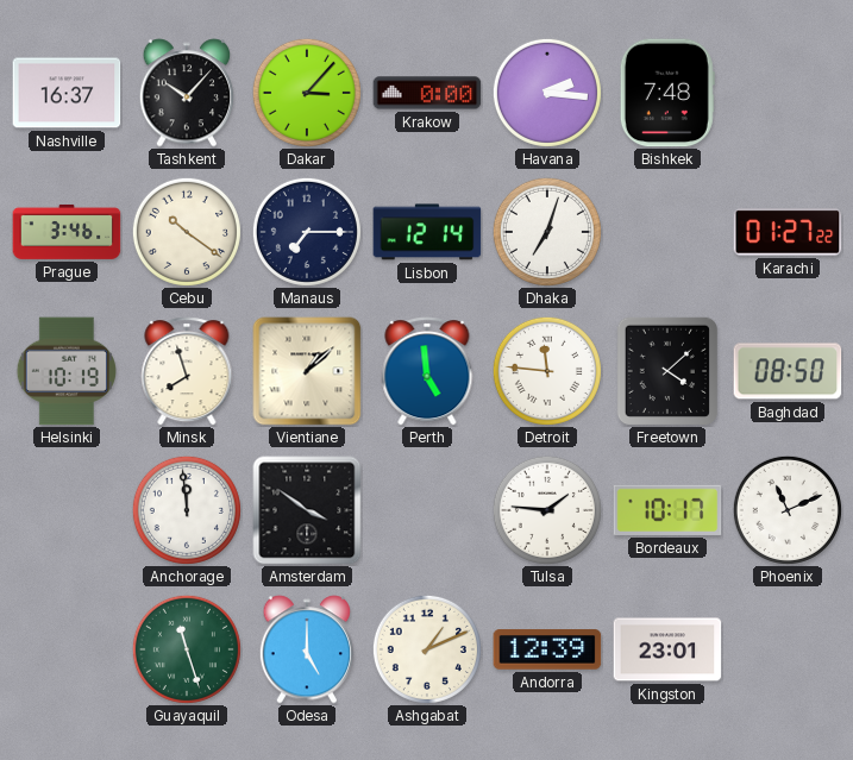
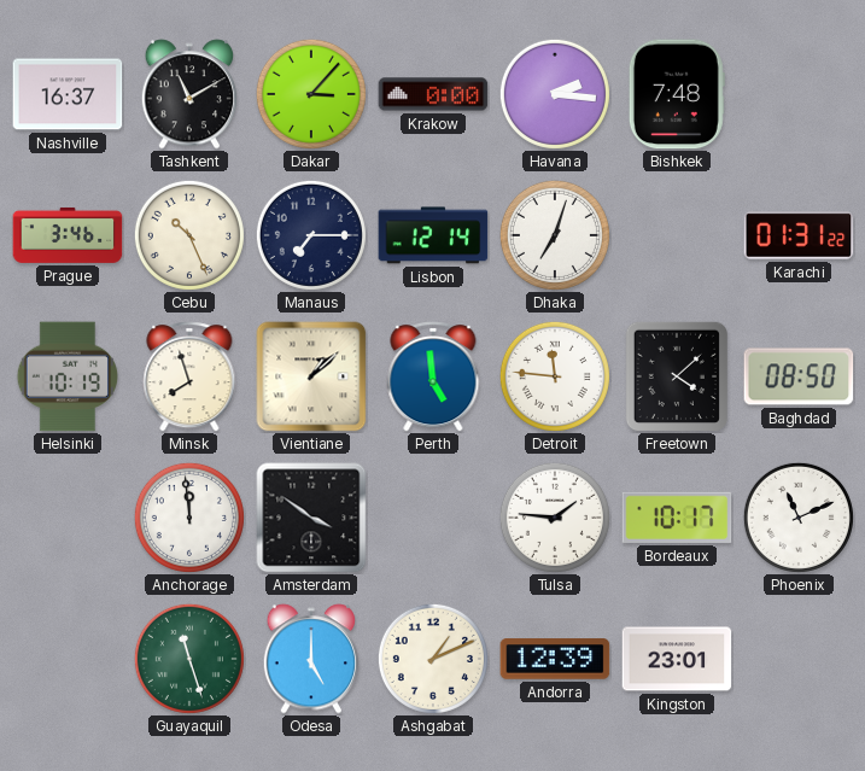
Tashkent: 10:07 -> 11:10
Cebu: 10:21 -> 10:26
Karachi: 01:27 -> 01:31
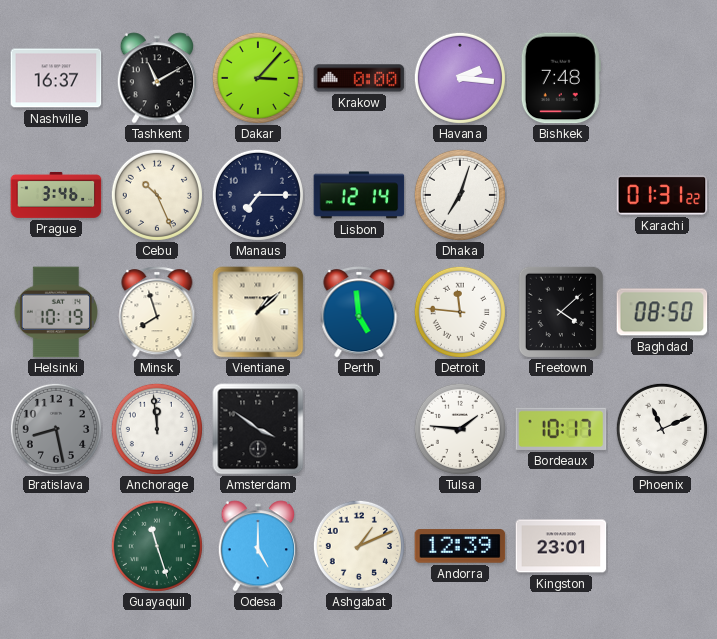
Bratislava: none -> 8:28
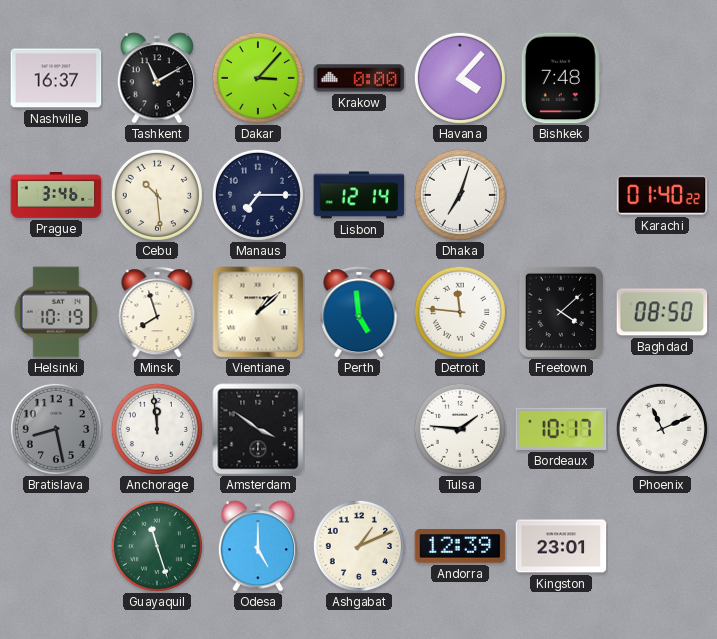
Havana: 2:16 -> 4:07
Cebu: 10:26 -> 10:29
Karachi: 01:31 -> 01:40
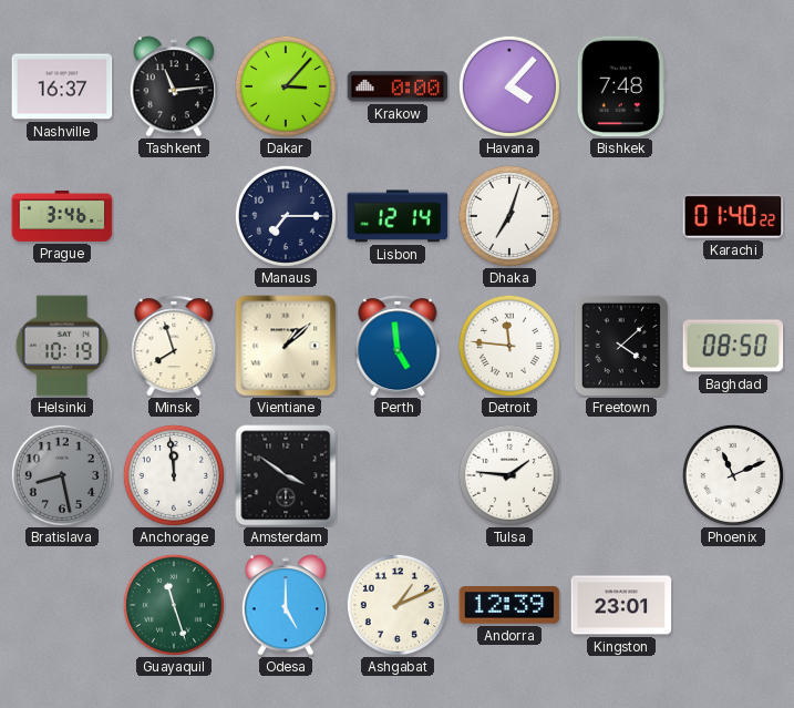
Tashkent: 11:10 -> 11:14
Cebu: 10:29 -> none
Bordeaux: 10:17 -> none
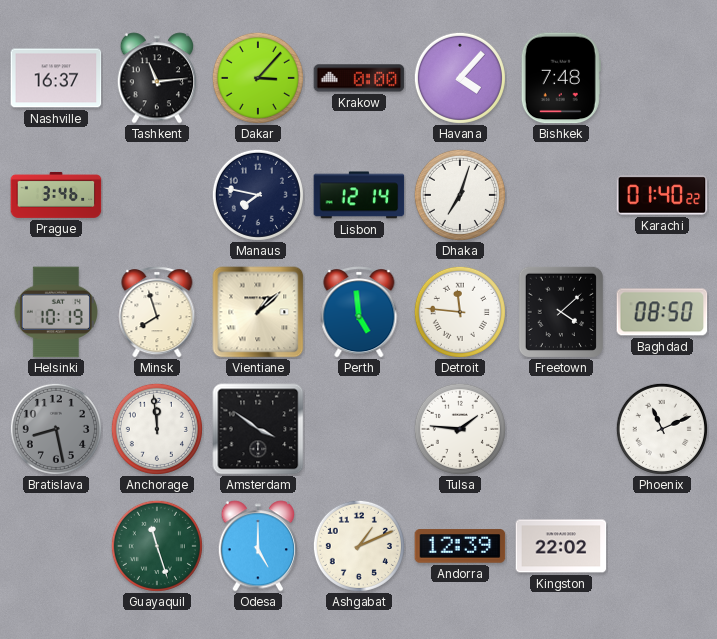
Manaus: 7:15 -> 7:47
Kingston: 23:01 -> 22:02
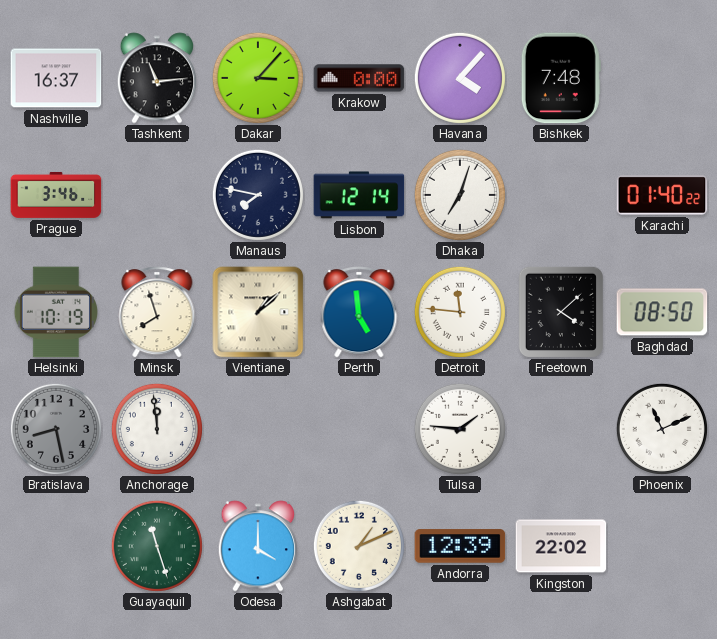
Amsterdam: 3:51 -> none
Odesa: 5:00 -> 4:00
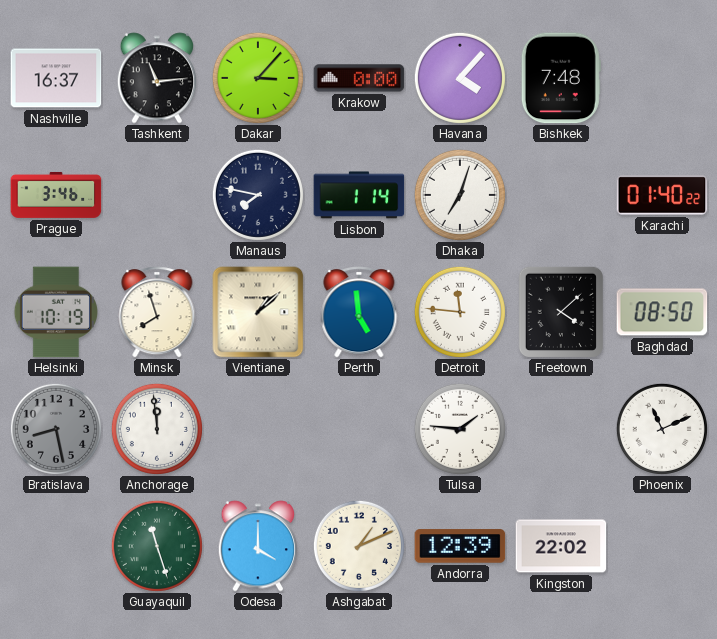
Lisbon: 12:14 -> 1:14
